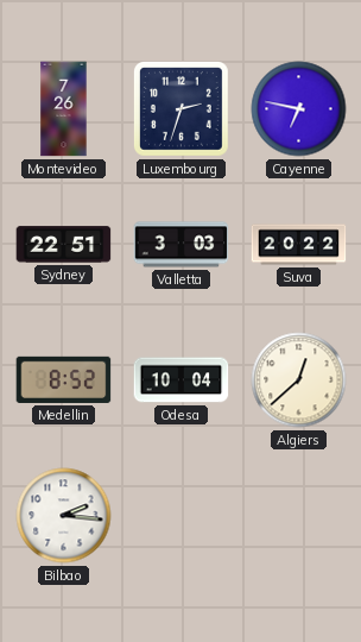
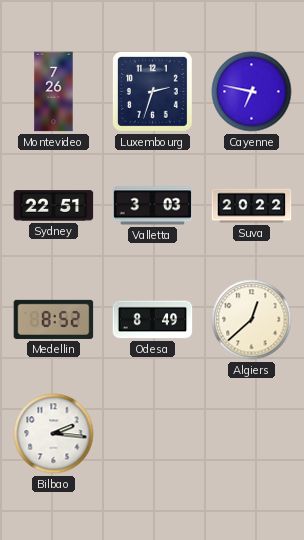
Odesa: 10:04 -> 8:49
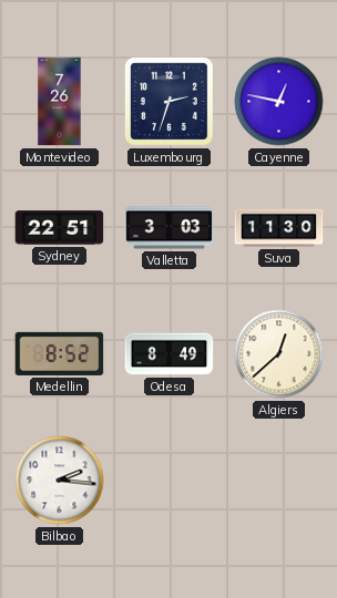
Cayenne: 6:47 -> 12:47
Suva: 20:22 -> 11:30
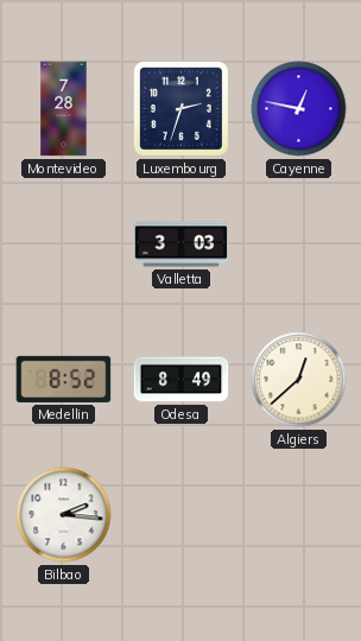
Montevideo: 7:26 -> 7:28
Sydney: 22:51 -> none
Suva: 11:30 -> none
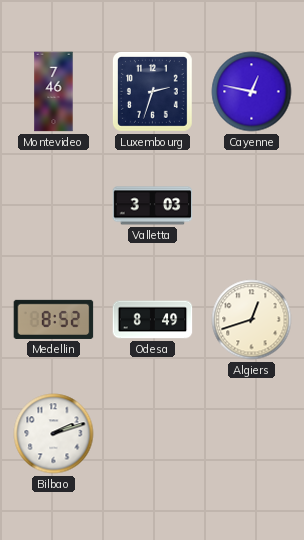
Montevideo: 7:28 -> 7:46
Algiers: 12:38 -> 12:42
Bilbao: 2:16 -> 2:12
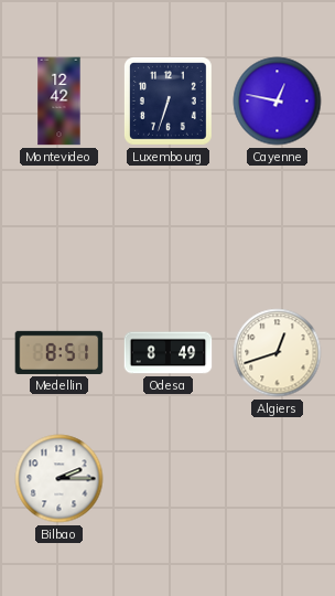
Montevideo: 7:46 -> 12:42
Luxembourg: 2:33 -> 6:33
Valletta: 3:03 -> none
Medellin: 8:52 -> 8:51
Bilbao: 2:12 -> 2:15
